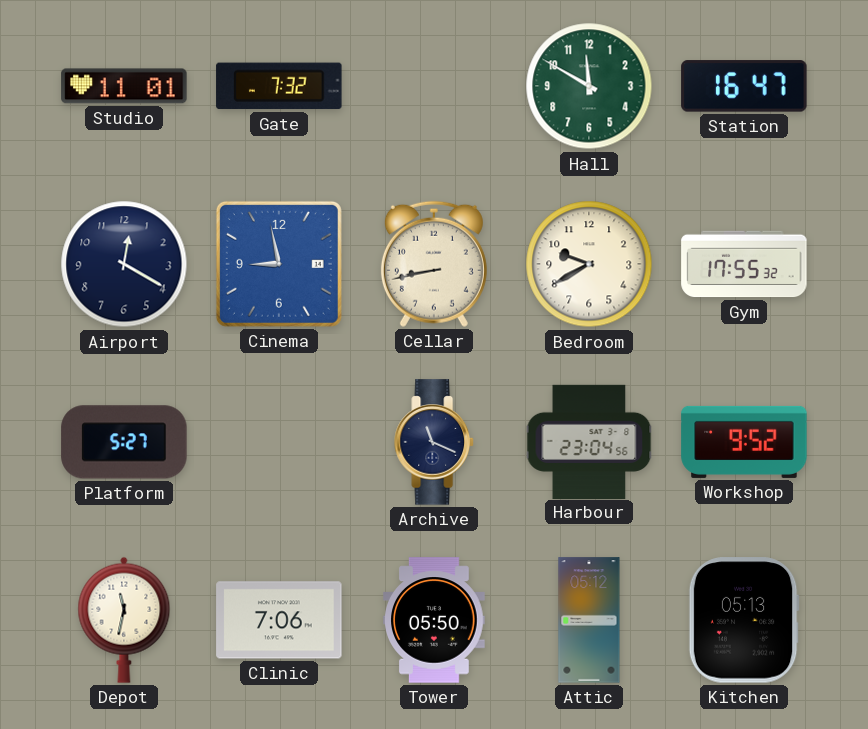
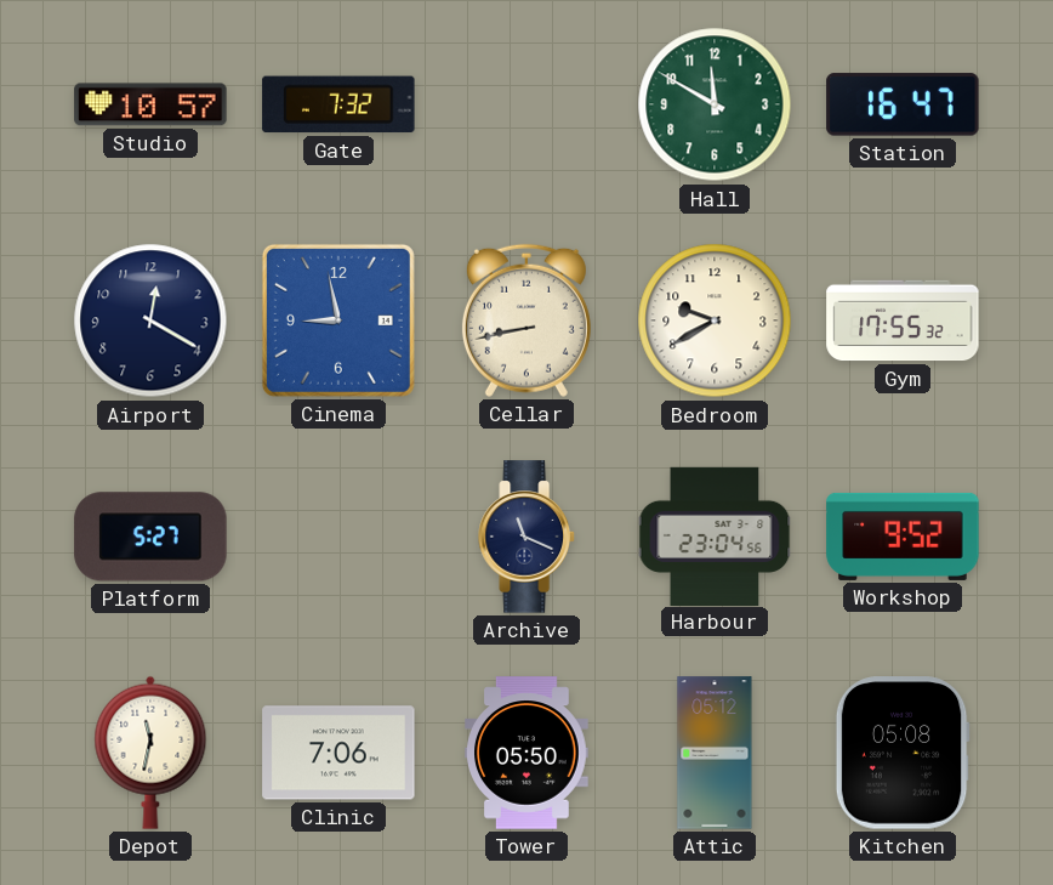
Studio: 11:01 -> 10:57
Kitchen: 05:13 -> 05:08
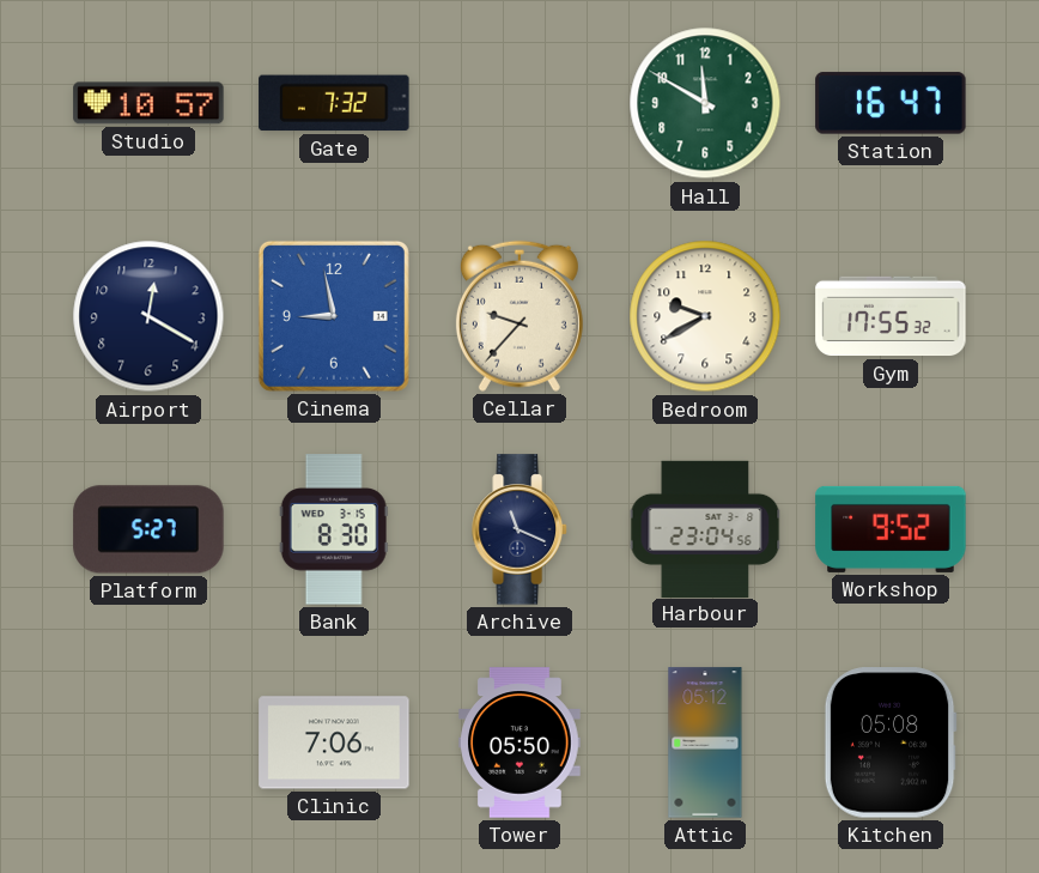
Cellar: 8:43 -> 9:37
Bank: none -> 8:30
Depot: 11:32 -> none
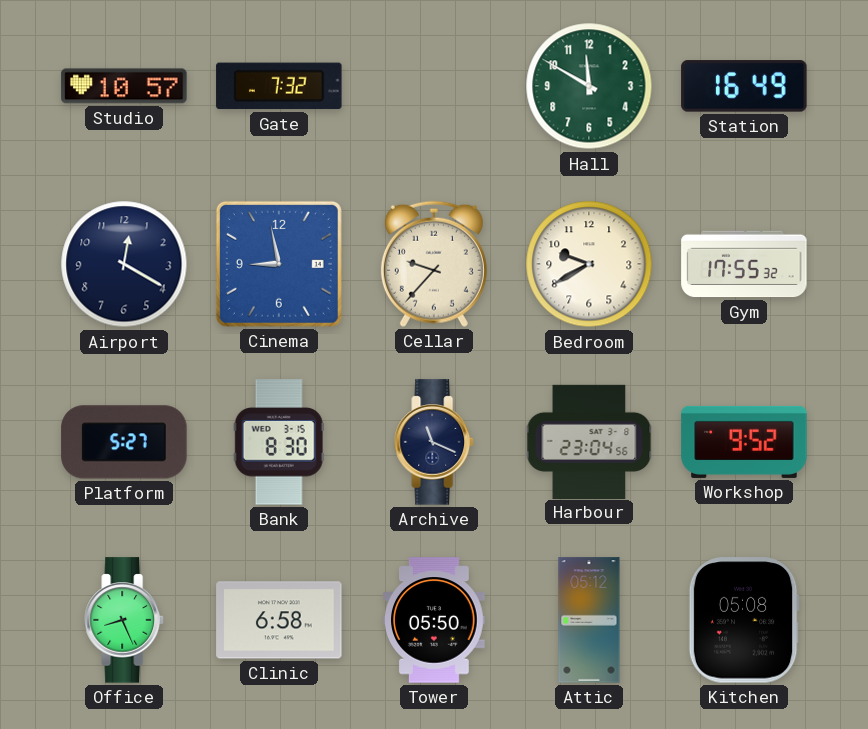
Station: 16:47 -> 16:49
Office: none -> 8:26
Clinic: 7:06 -> 6:58
